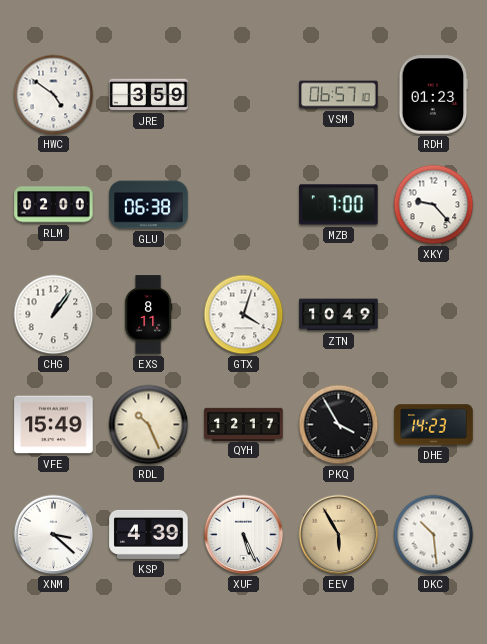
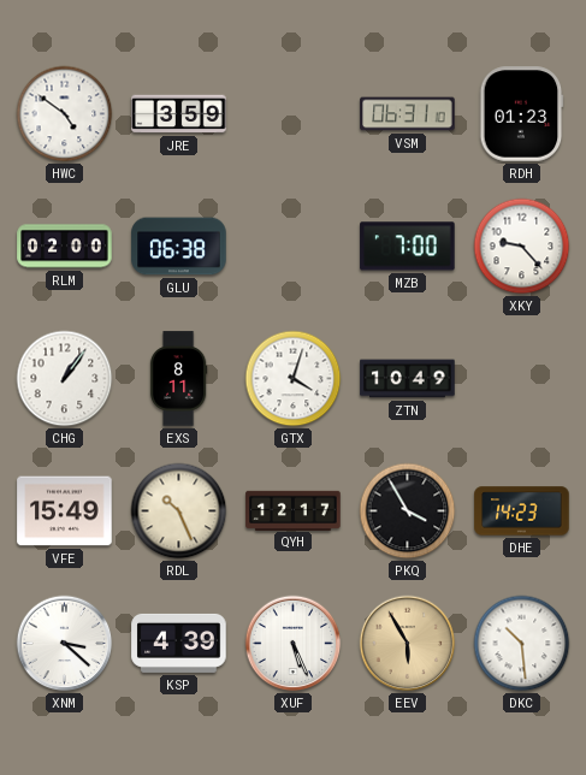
VSM: 06:57 -> 06:31
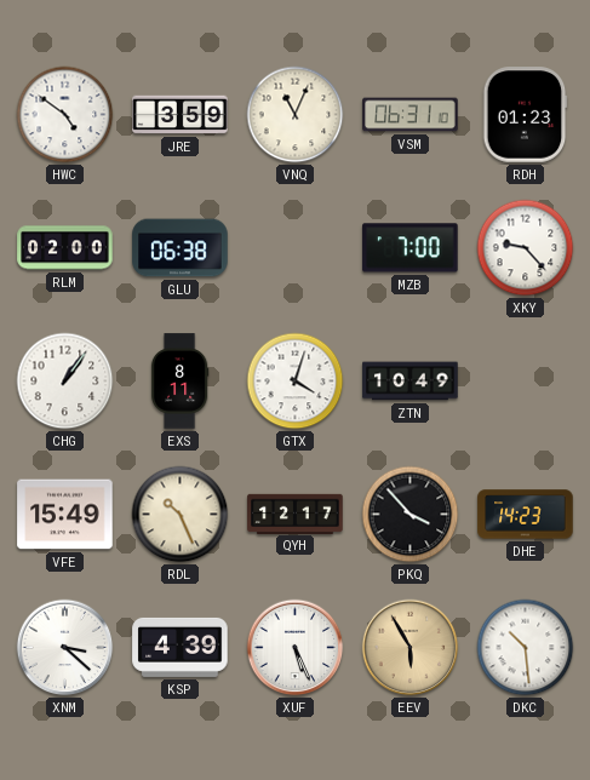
VNQ: none -> 11:04
PKQ: 3:55 -> 3:53
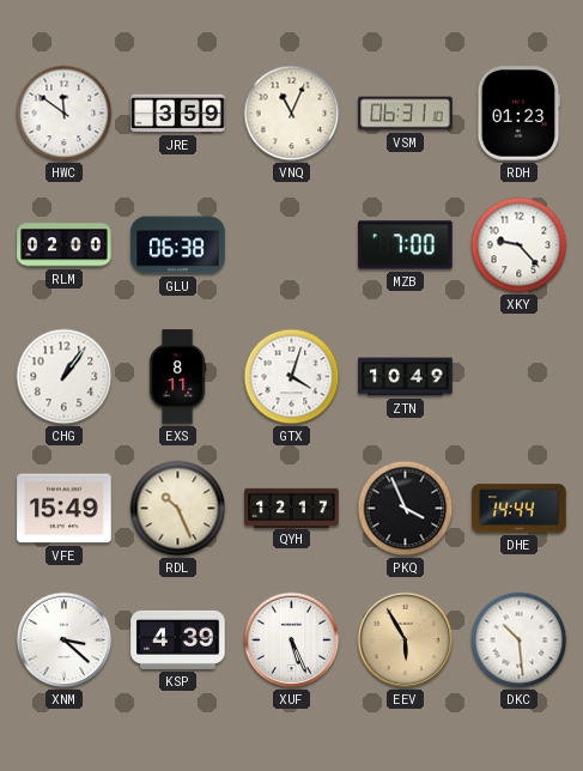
HWC: 4:51 -> 11:51
PKQ: 3:53 -> 3:56
DHE: 14:23 -> 14:44
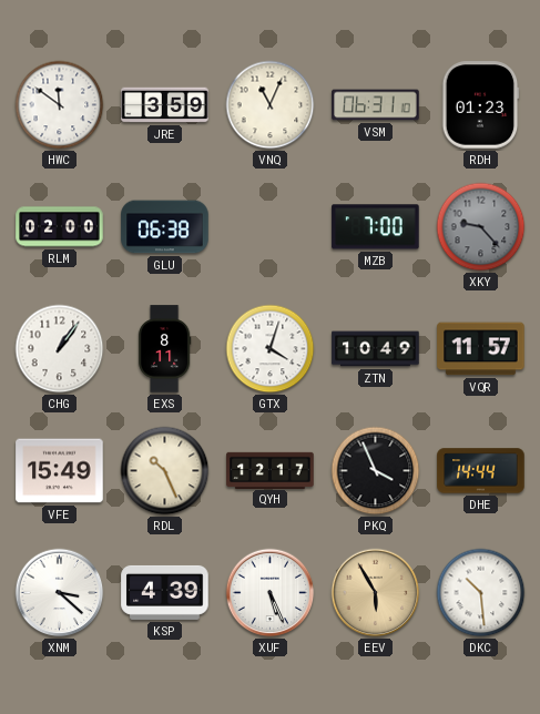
XKY dial: white -> grey
VQR: none -> 11:57
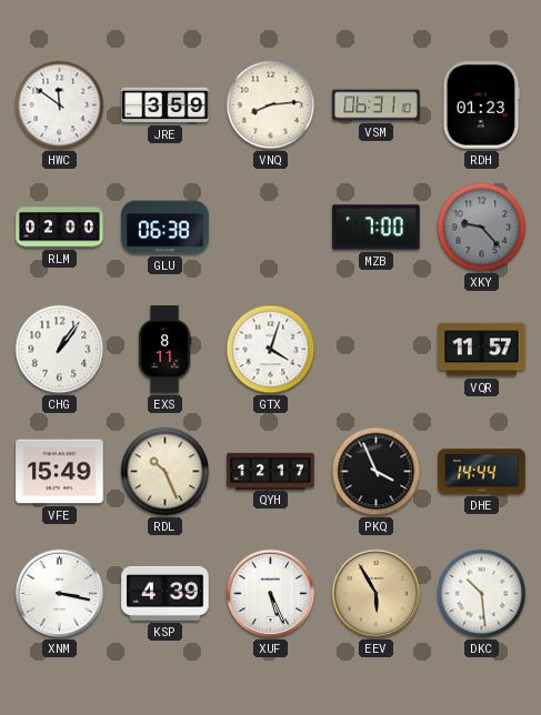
VNQ: 11:04 -> 8:14
ZTN: 10:49 -> none
XNM: 3:22 -> 3:17
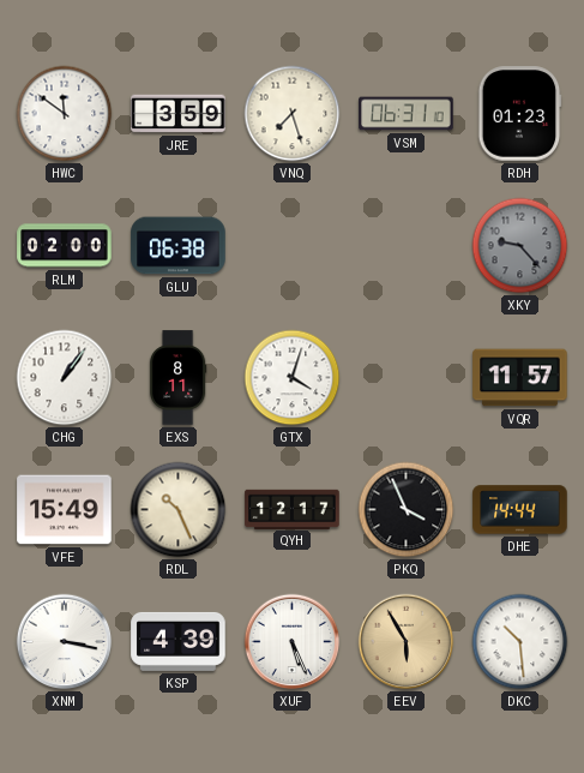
VNQ: 8:14 -> 7:27
MZB: 7:00 -> none
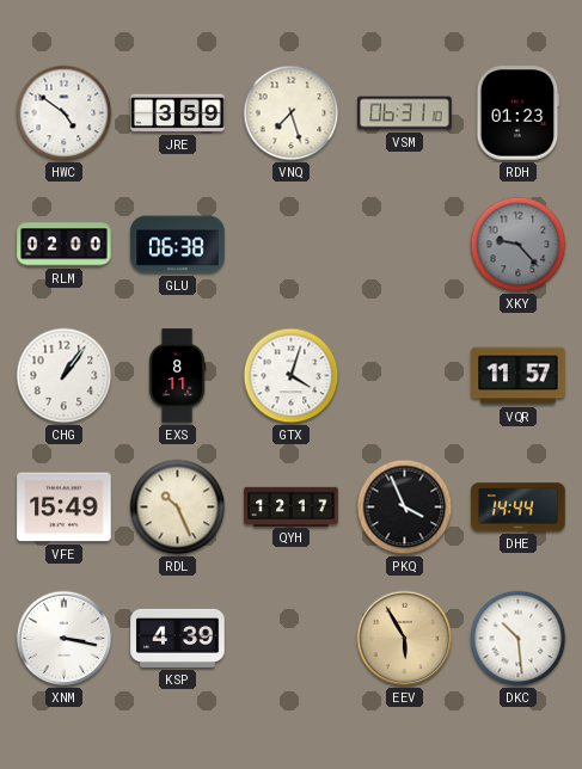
HWC: 11:51 -> 4:51
XUF: 5:26 -> none
